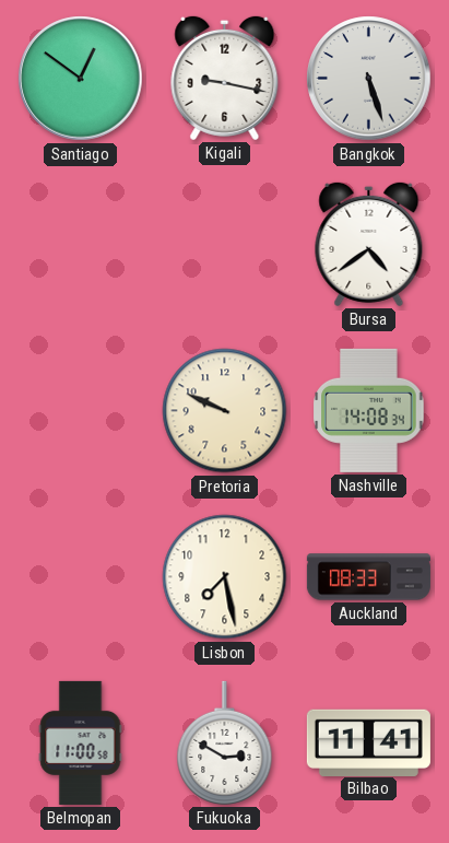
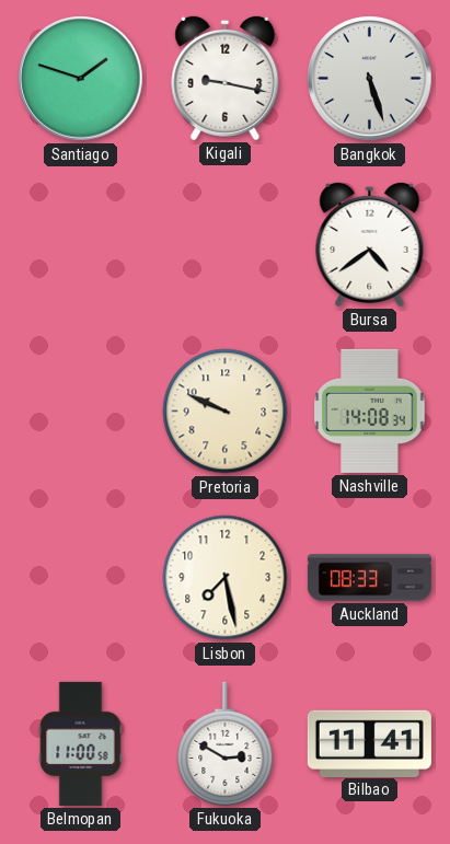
Santiago: 12:51 -> 1:48
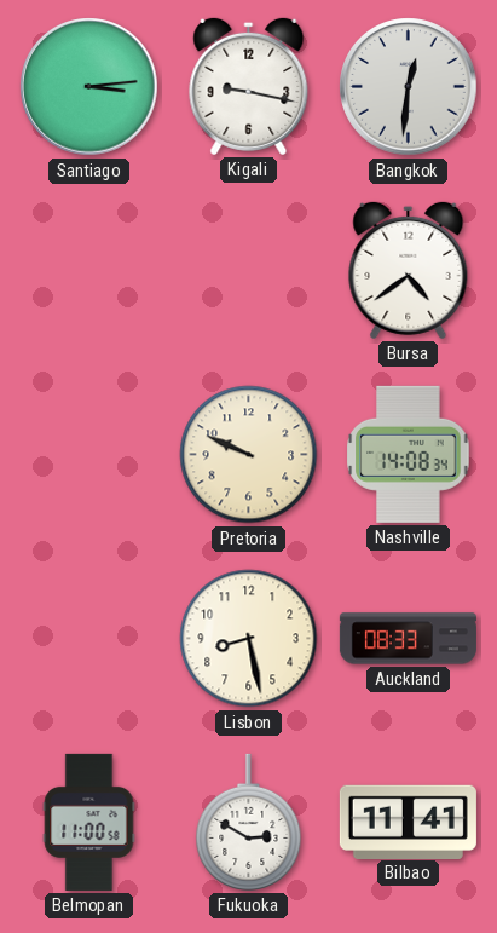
Santiago: 1:48 -> 3:14
Bangkok: 5:27 -> 12:31
Lisbon: 7:28 -> 8:28
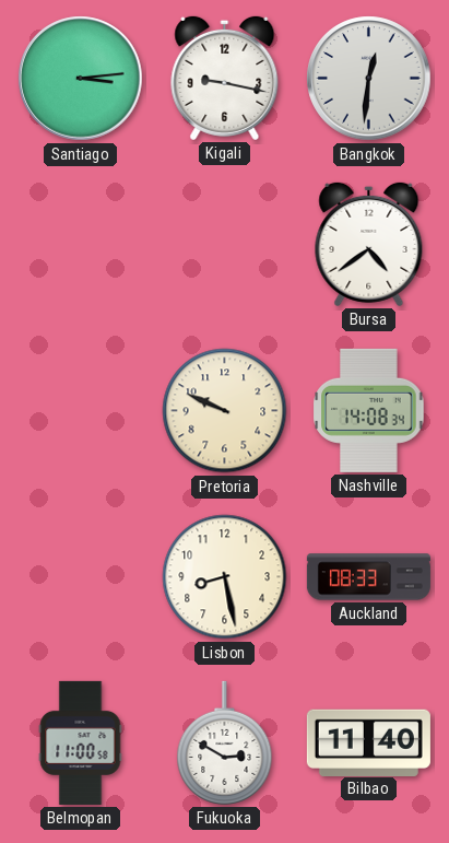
Bilbao: 11:41 -> 11:40
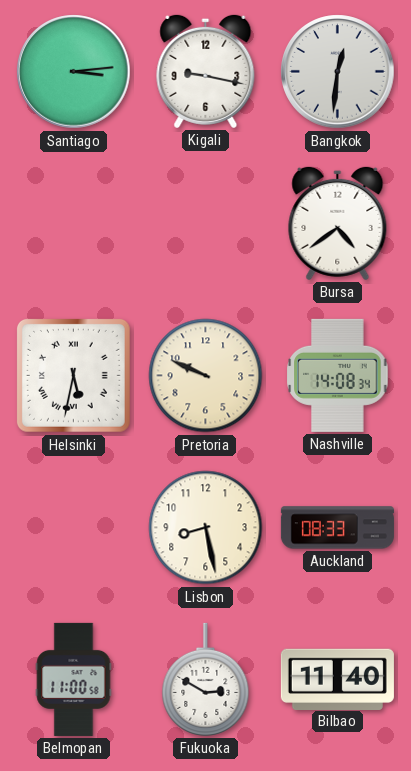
Helsinki: none -> 5:32
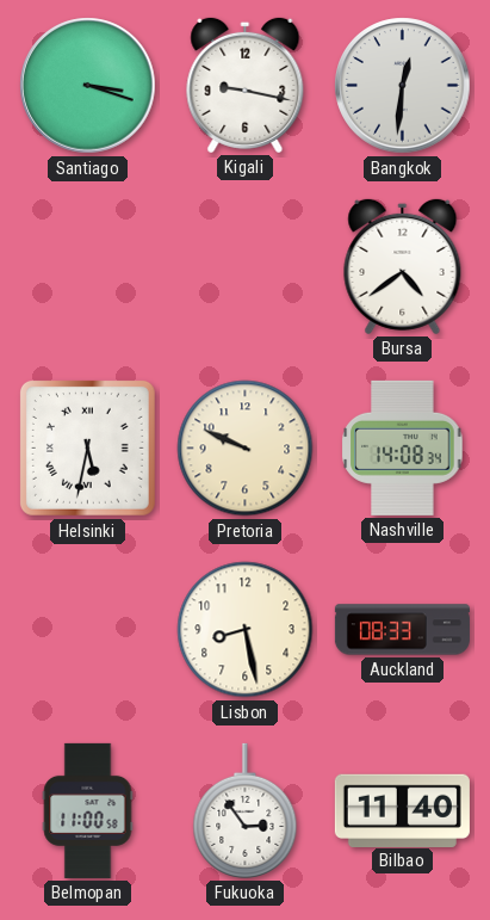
Santiago: 3:14 -> 3:18
Fukuoka: 2:50 -> 2:54
